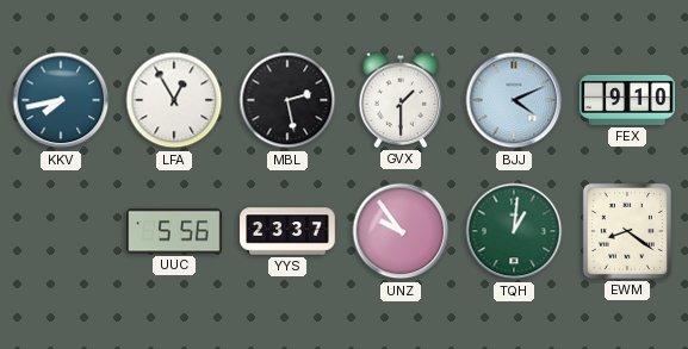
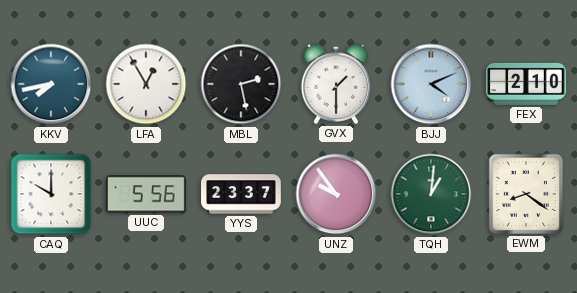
FEX: 9:10 -> 2:10
CAQ: none -> 10:00
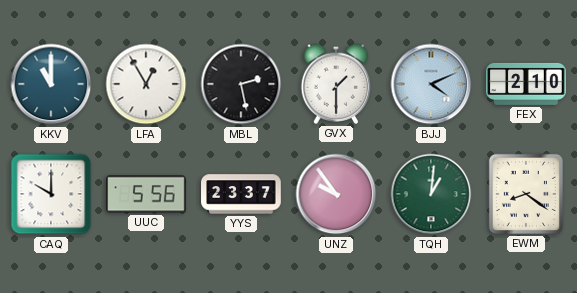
KKV: 7:43 -> 11:00
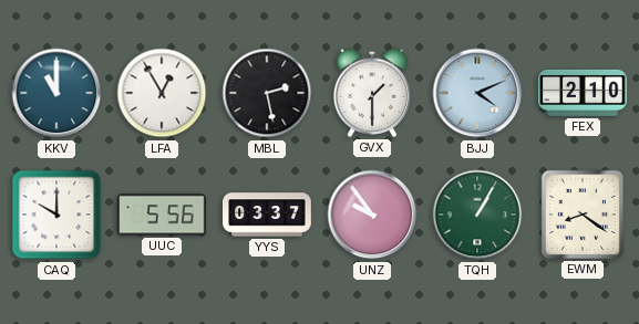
YYS: 23:37 -> 03:37
TQH: 1:01 -> 1:05
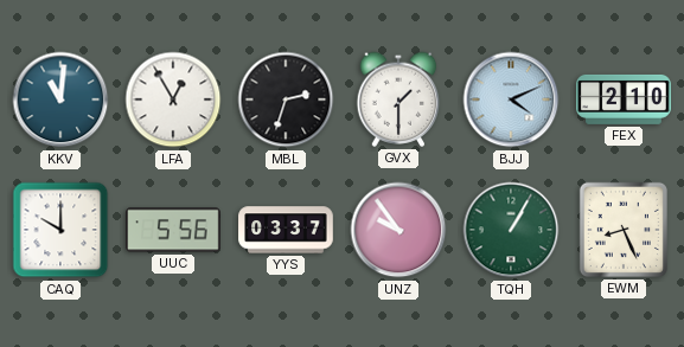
KKV: 11:00 -> 11:01
MBL: 2:28 -> 2:33
EWM: 8:21 -> 8:26
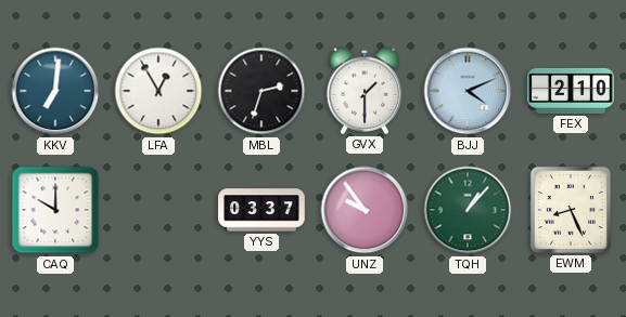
KKV: 11:01 -> 7:01
UUC: 5:56 -> none
TQH: 1:05 -> 1:07
